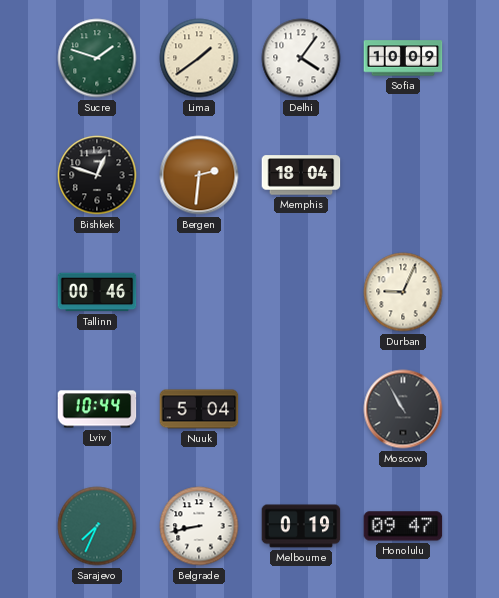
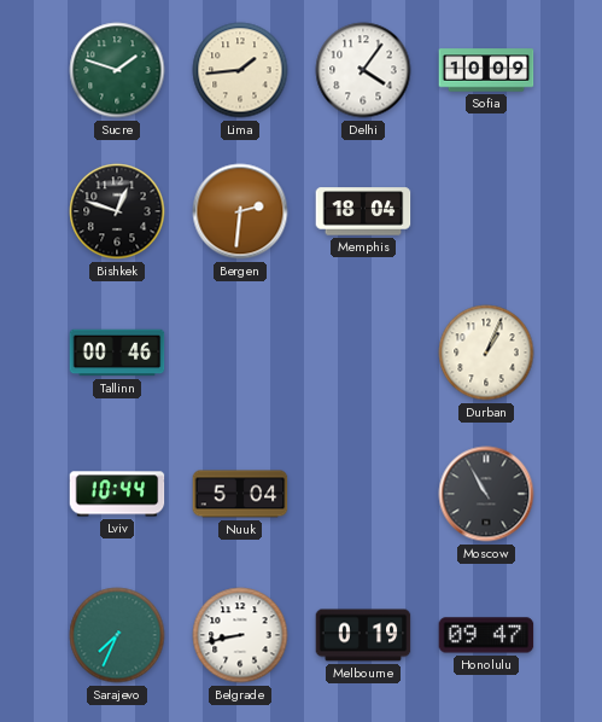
Lima: 1:39 -> 1:44
Durban: 9:04 -> 1:04
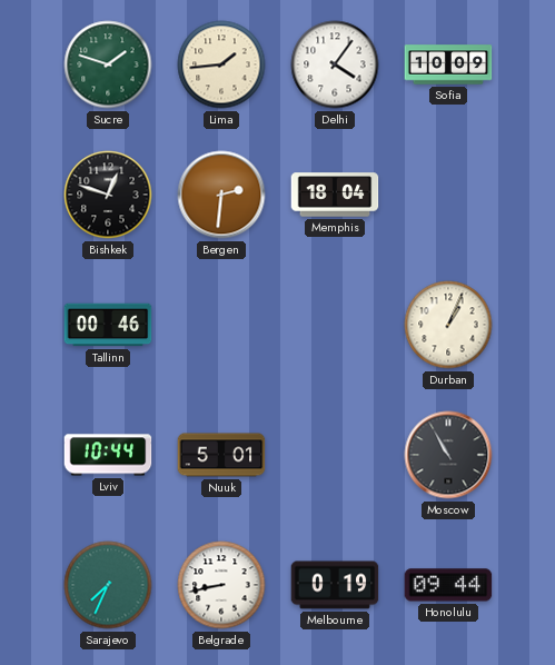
Nuuk: 5:04 -> 5:01
Honolulu: 09:47 -> 09:44
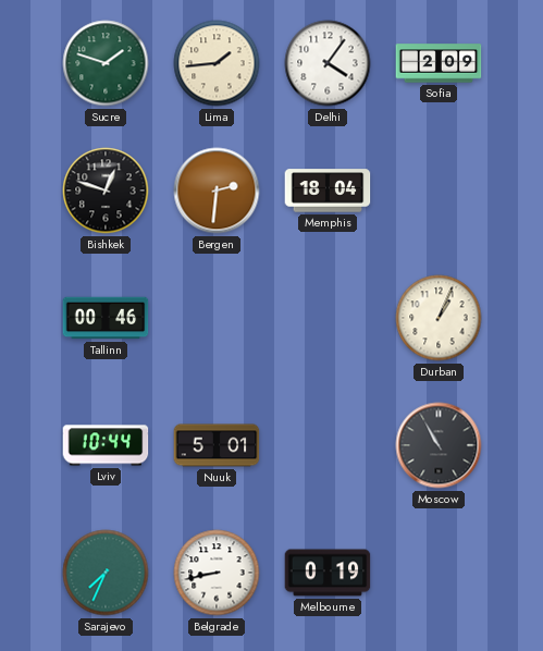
Sofia: 10:09 -> 2:09
Honolulu: 09:44 -> none
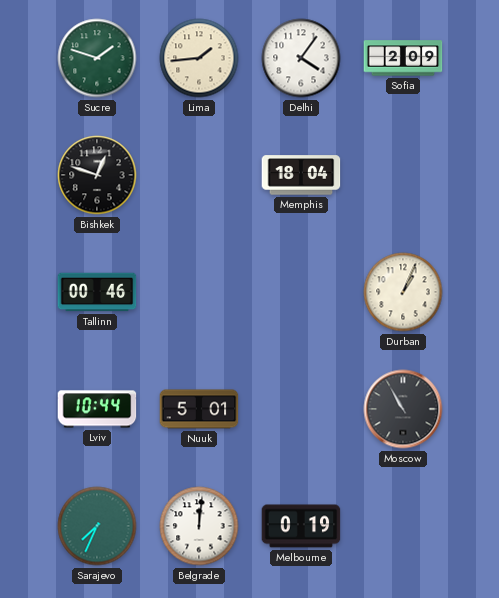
Bergen: 2:31 -> none
Belgrade: 8:43 -> 12:01
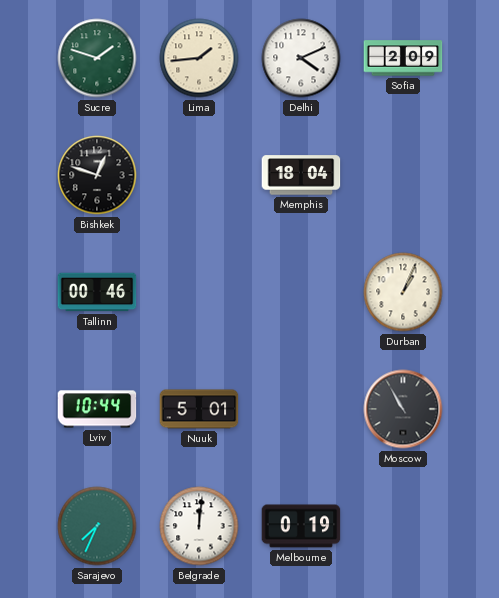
Delhi: 4:06 -> 4:11
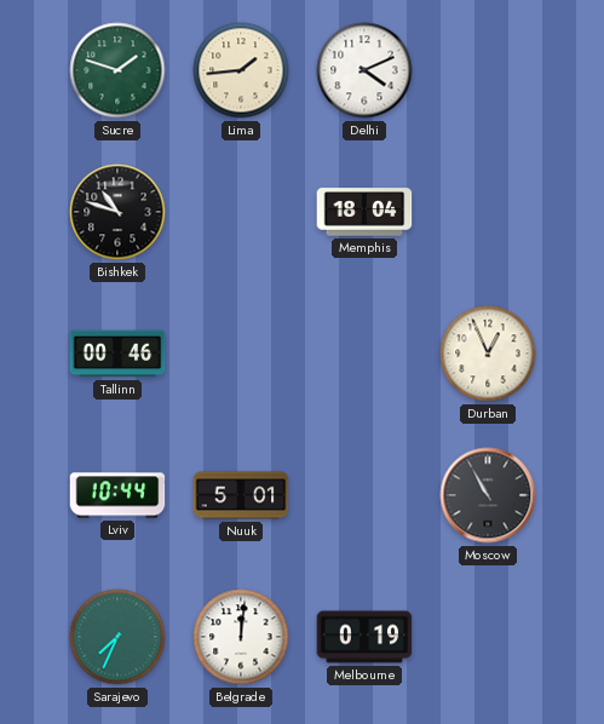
Sofia: 2:09 -> none
Bishkek: 12:48 -> 10:48
Durban: 1:04 -> 12:56
